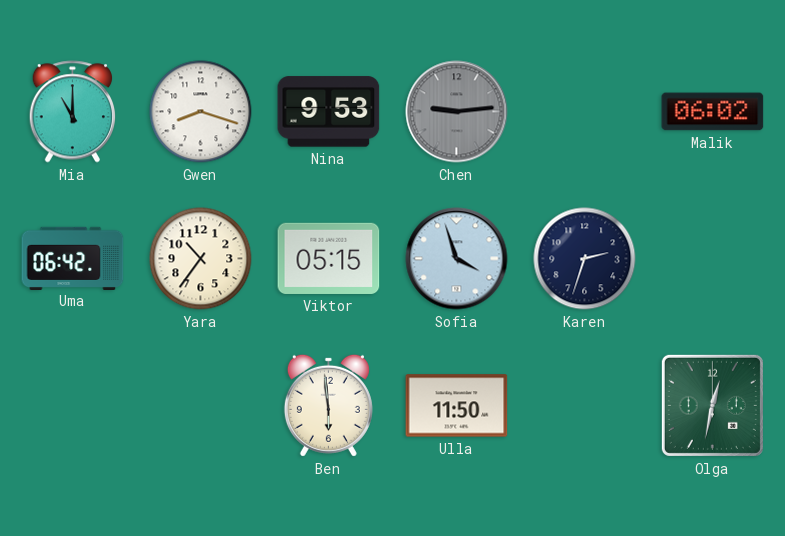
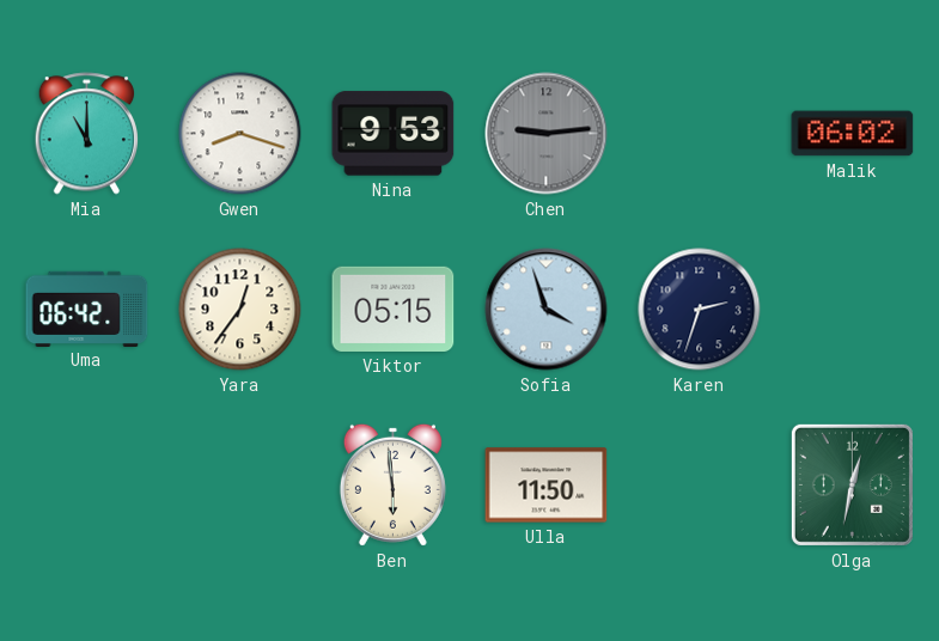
Yara: 10:36 -> 12:36
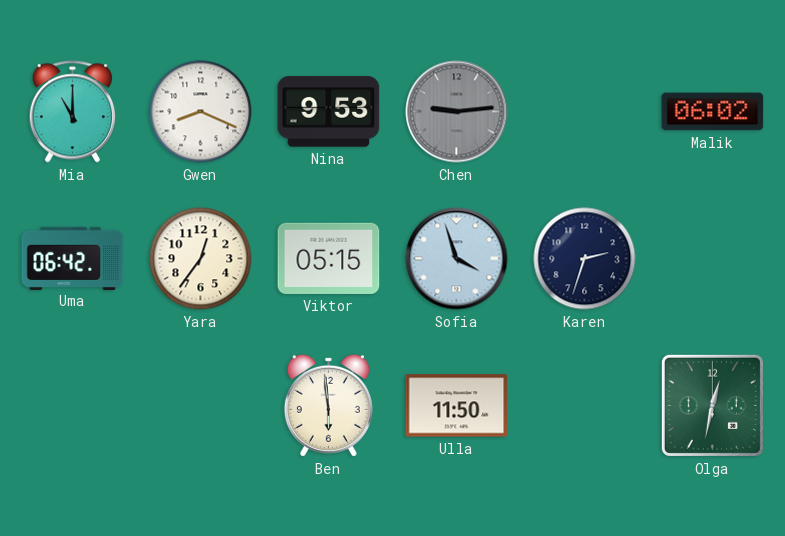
Gwen: 8:18 -> 8:19
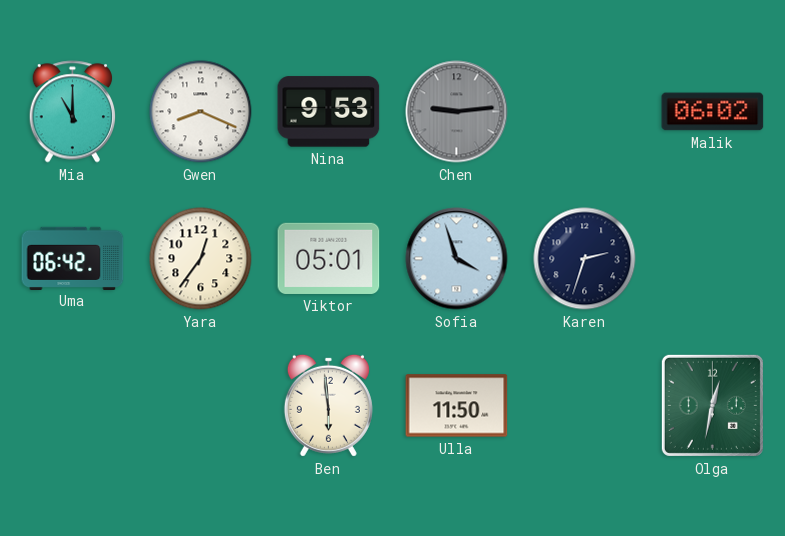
Viktor: 05:15 -> 05:01
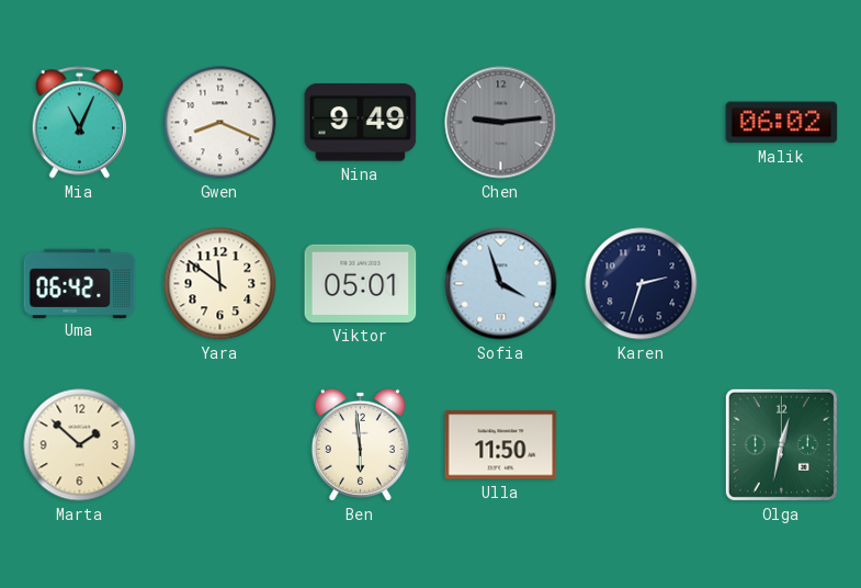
Mia: 11:00 -> 11:04
Nina: 9:53 -> 9:49
Yara: 12:36 -> 11:51
Marta: none -> 1:52
